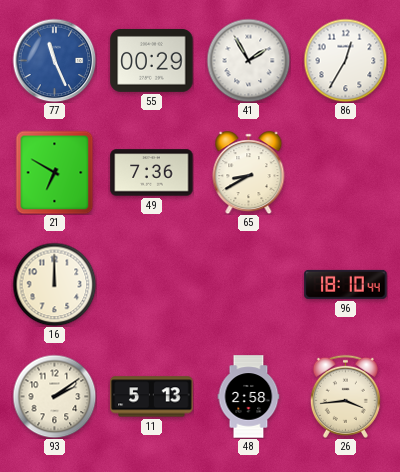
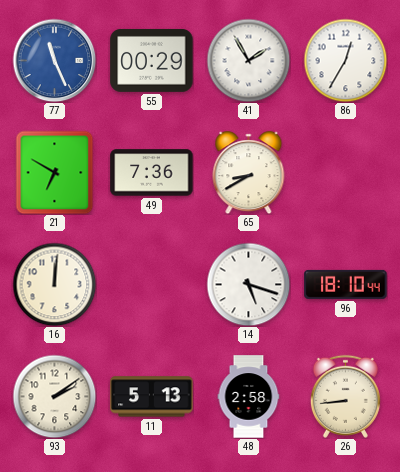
16: 12:00 -> 12:01
14: none -> 5:18
26: 3:44 -> 8:44
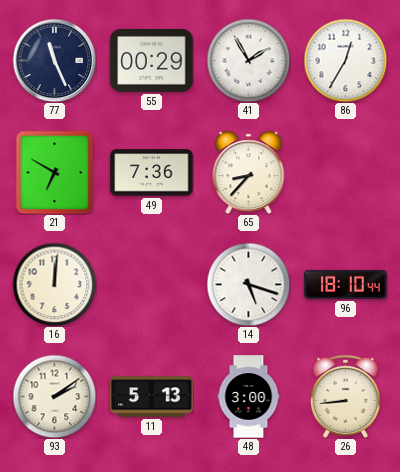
77 dial: blue -> navy
65: 8:40 -> 8:37
48: 2:58 -> 3:00
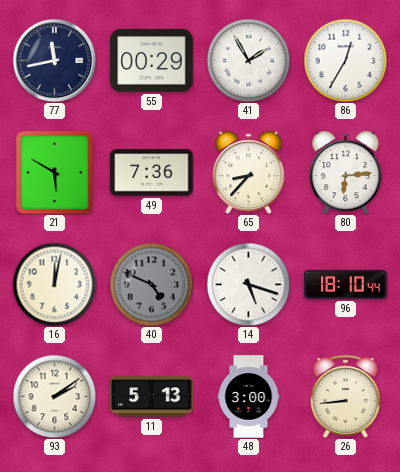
77: 11:26 -> 11:43
21: 6:50 -> 5:50
80: none -> 6:14
16: 12:01 -> 12:02
40: none -> 4:49
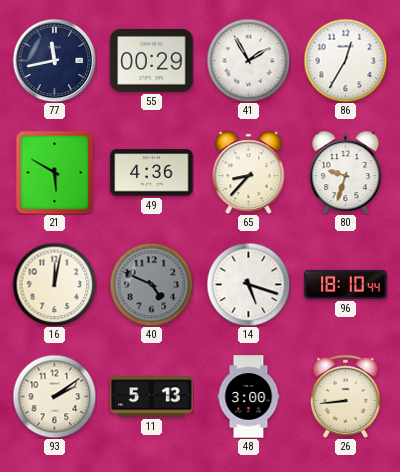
49: 7:36 -> 4:36
80: 6:14 -> 9:33
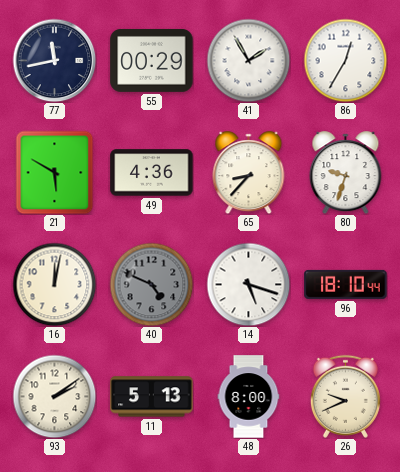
48: 3:00 -> 8:00
26: 8:44 -> 9:41
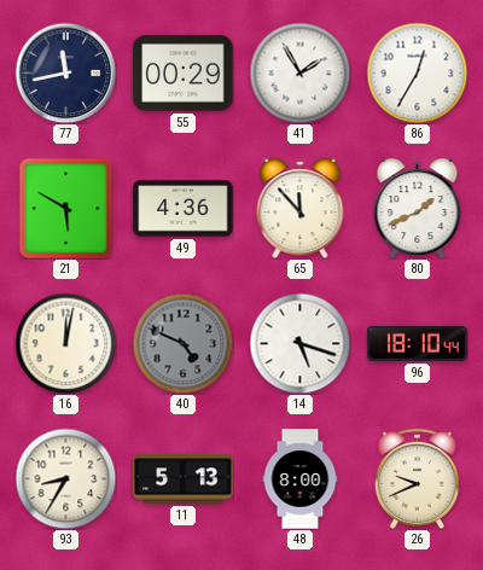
65: 8:37 -> 11:53
80: 9:33 -> 1:41
93: 2:09 -> 8:35
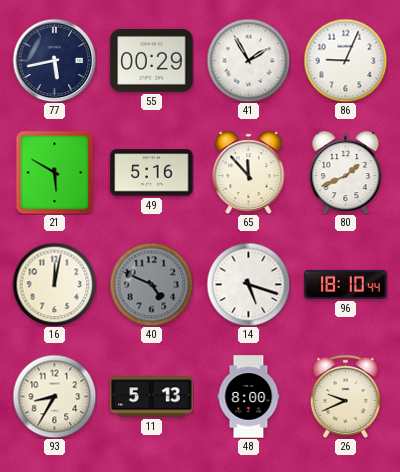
77: 11:43 -> 5:43
86: 12:35 -> 9:04
49: 4:36 -> 5:16
